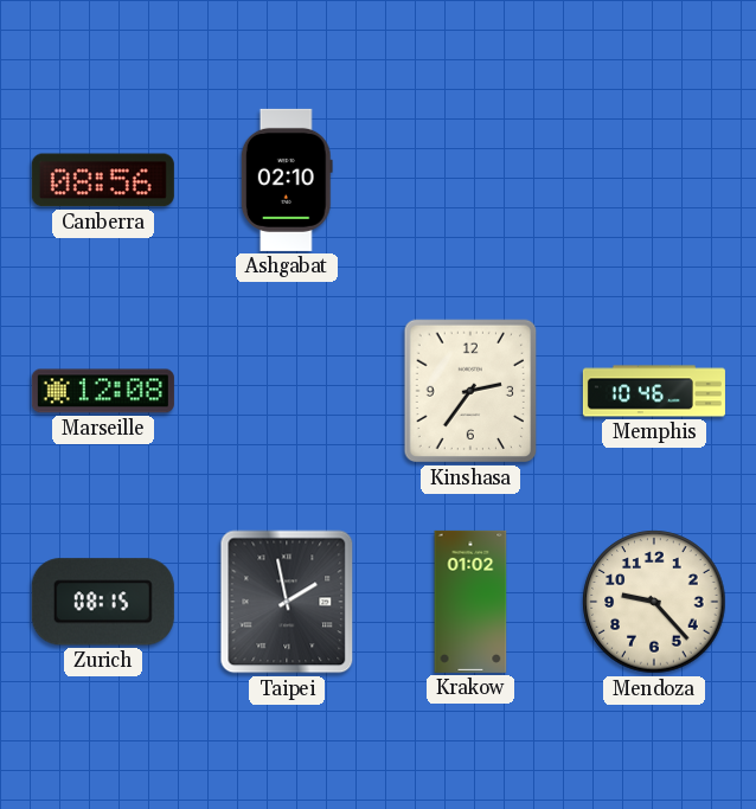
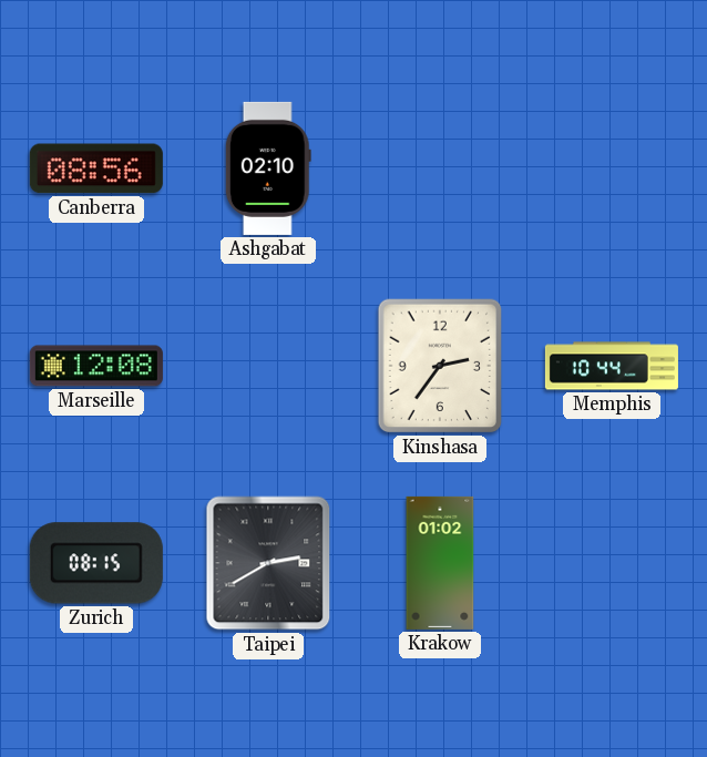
Memphis: 10:46 -> 10:44
Taipei: 1:58 -> 2:40
Mendoza: 9:23 -> none
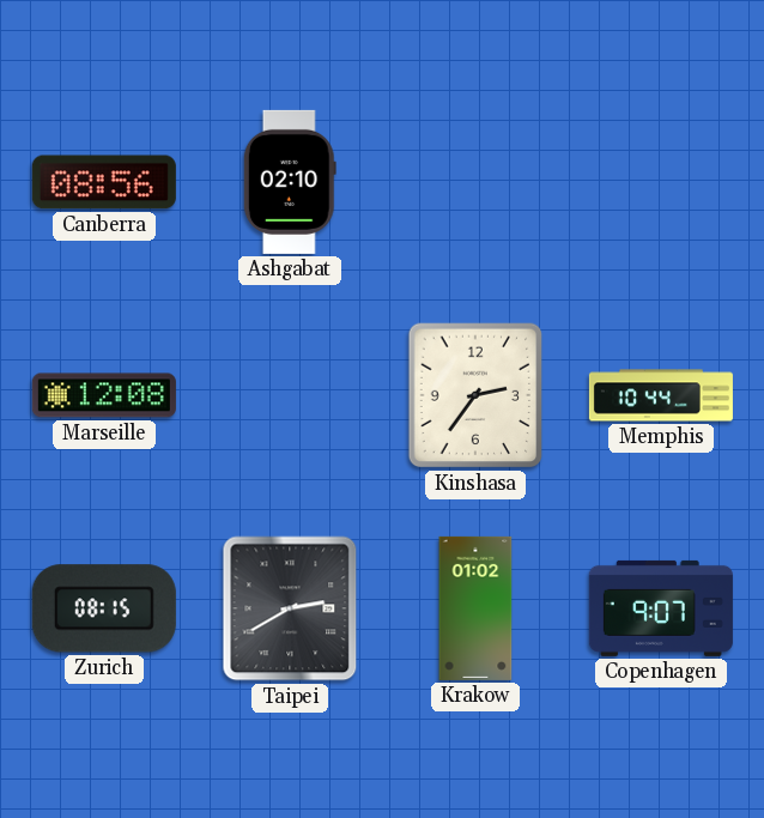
Copenhagen: none -> 9:07
